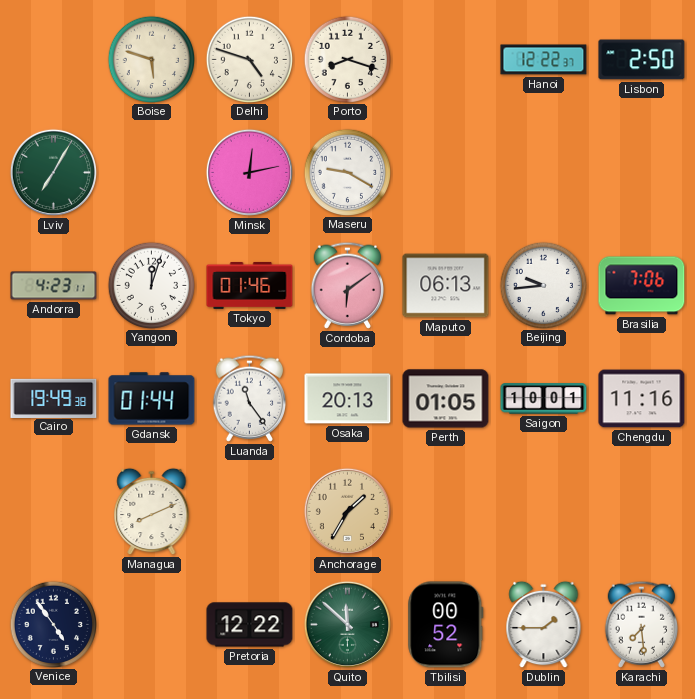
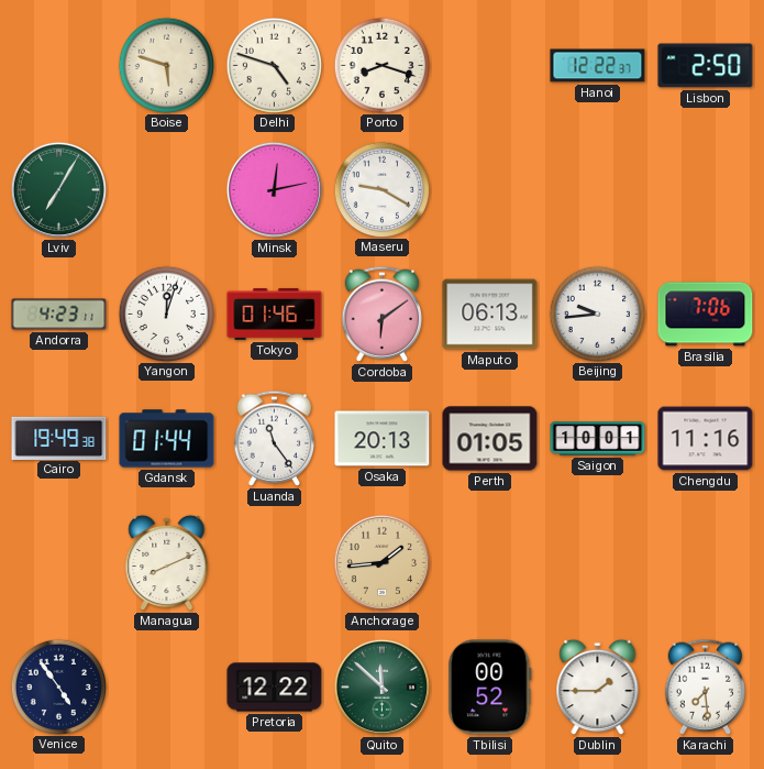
Anchorage: 1:35 -> 1:44
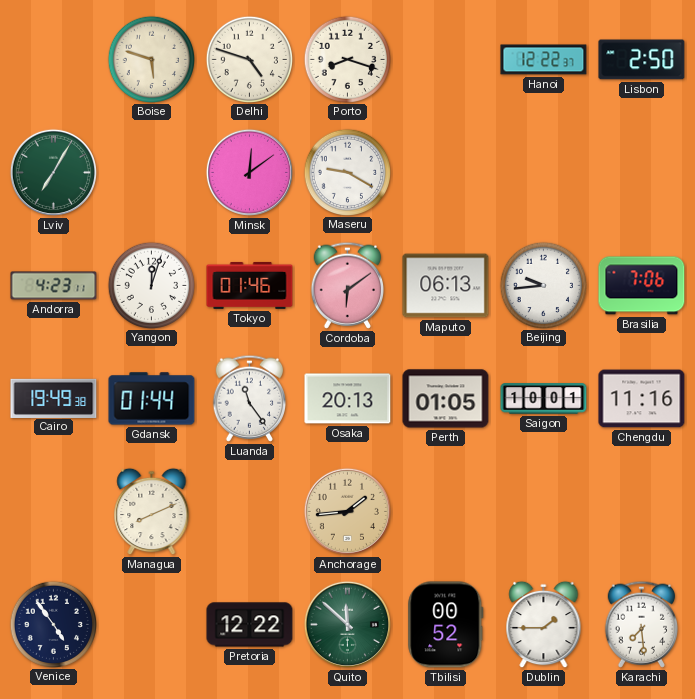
Minsk: 12:13 -> 12:09
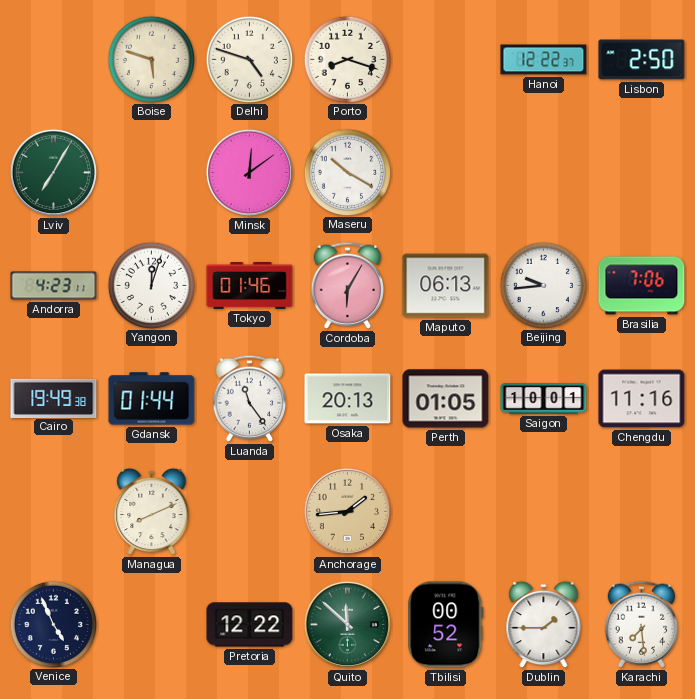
Maseru: 9:20 -> 10:20
Cordoba: 6:09 -> 6:05
Venice: 4:54 -> 4:56
